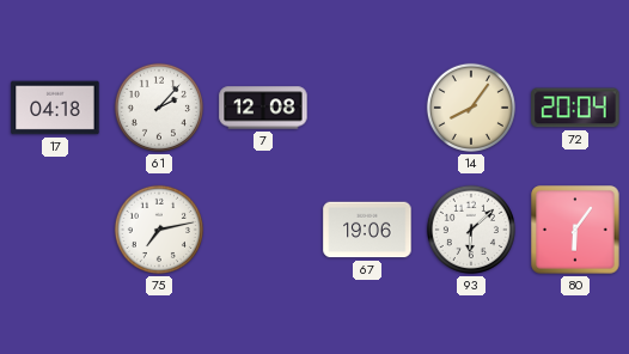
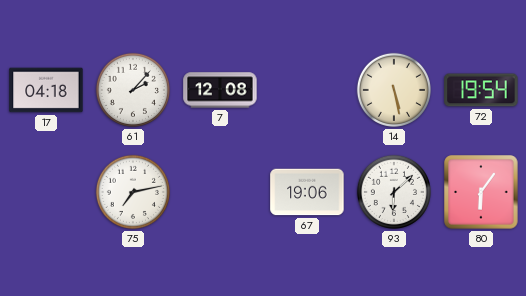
14: 8:06 -> 5:28
72: 20:04 -> 19:54
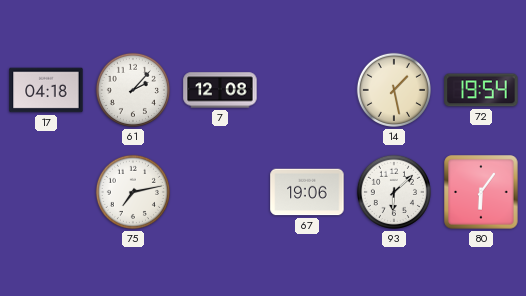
14: 5:28 -> 1:28
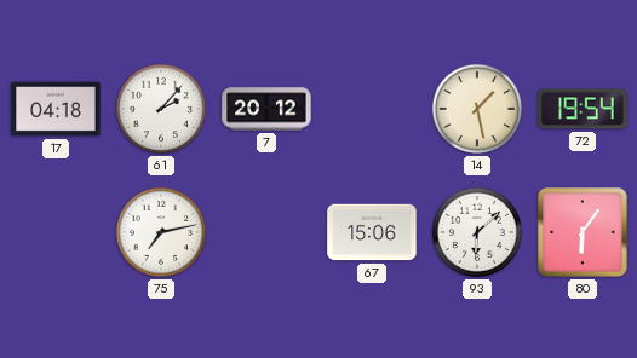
7: 12:08 -> 20:12
67: 19:06 -> 15:06
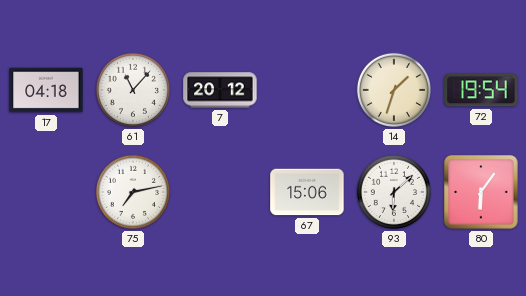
61: 2:07 -> 11:07
14: 1:28 -> 1:33
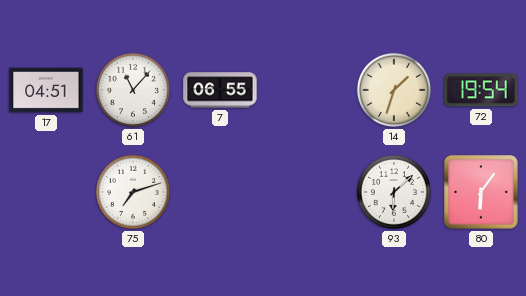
17: 04:18 -> 04:51
7: 20:12 -> 06:55
75: 7:13 -> 7:12
67: 15:06 -> none
